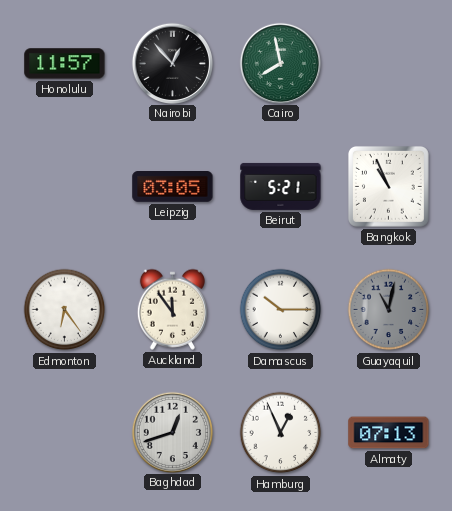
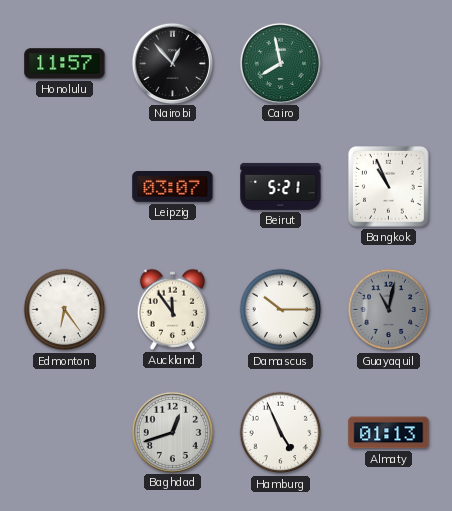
Leipzig: 03:05 -> 03:07
Hamburg: 12:56 -> 4:56
Almaty: 07:13 -> 01:13
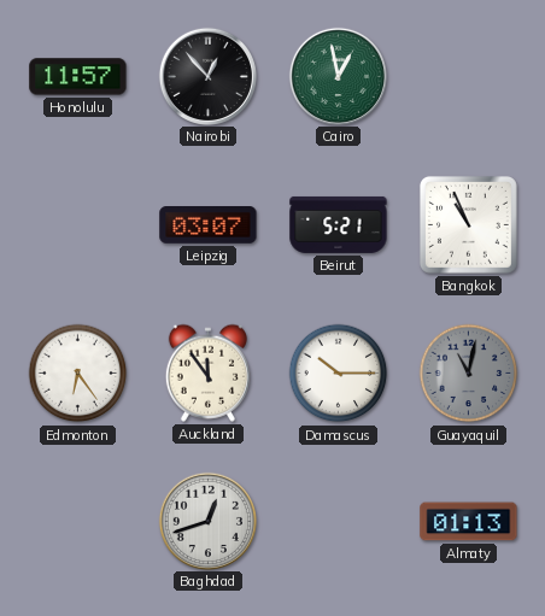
Cairo: 7:58 -> 12:58
Hamburg: 4:56 -> none
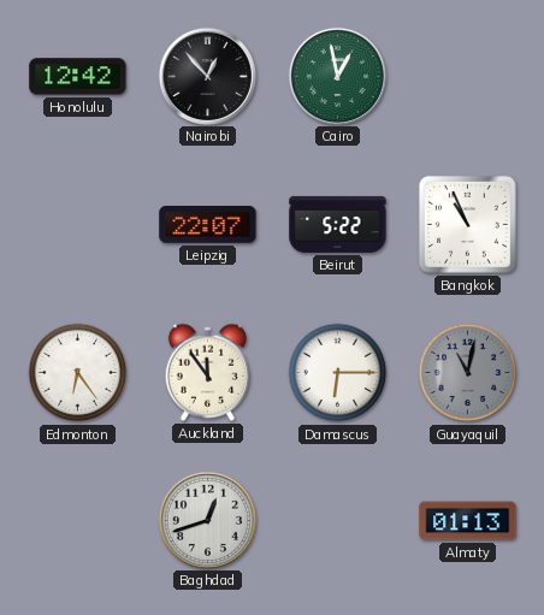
Honolulu: 11:57 -> 12:42
Leipzig: 03:07 -> 22:07
Beirut: 5:21 -> 5:22
Damascus: 10:15 -> 6:15
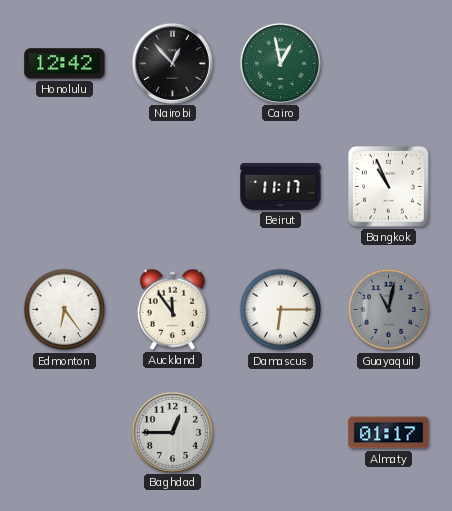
Leipzig: 22:07 -> none
Beirut: 5:22 -> 11:17
Baghdad: 12:42 -> 12:45
Almaty: 01:13 -> 01:17
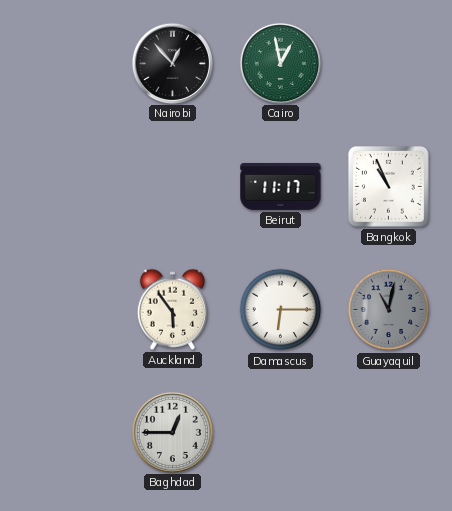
Honolulu: 12:42 -> none
Edmonton: 6:24 -> none
Auckland: 11:54 -> 5:54
Almaty: 01:17 -> none
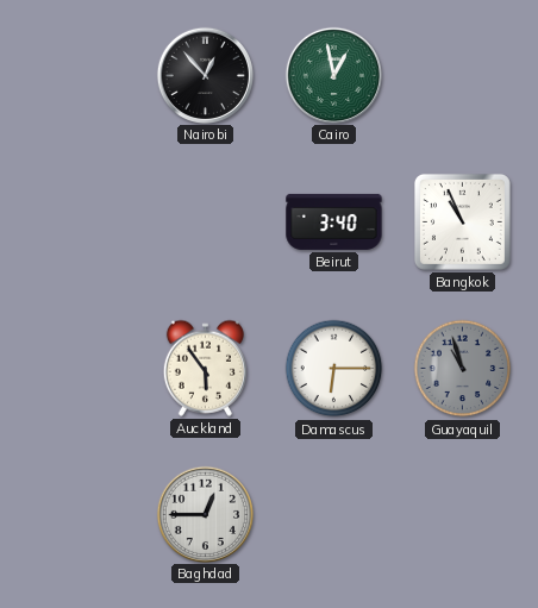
Beirut: 11:17 -> 3:40
Guayaquil: 11:02 -> 10:57
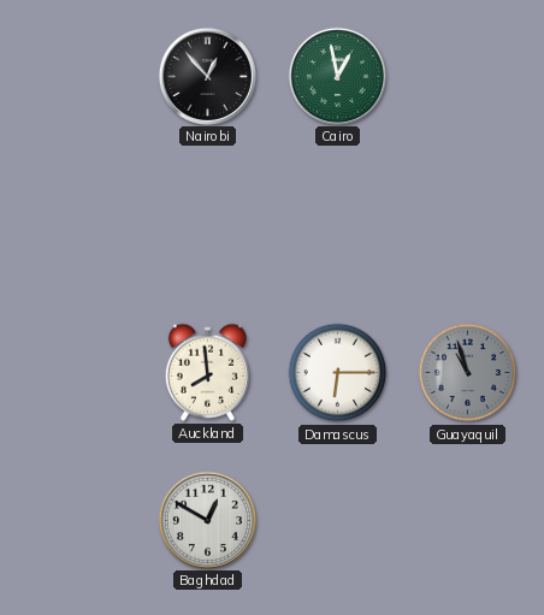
Beirut: 3:40 -> none
Bangkok: 10:56 -> none
Auckland: 5:54 -> 7:59
Baghdad: 12:45 -> 12:50
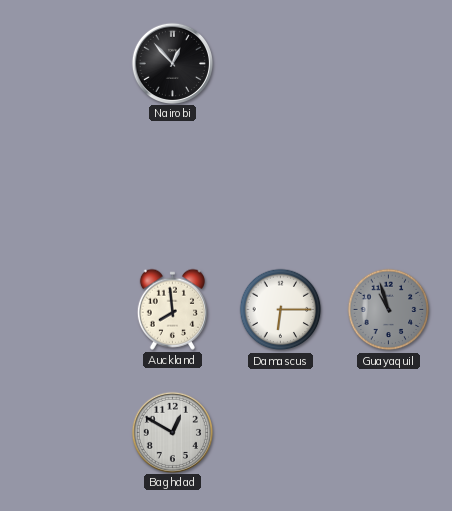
Cairo: 12:58 -> none
